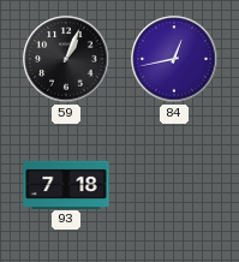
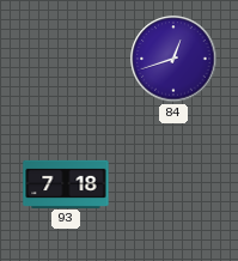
59: 1:04 -> none
84: 12:43 -> 12:42
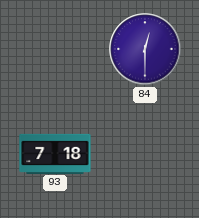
84: 12:42 -> 12:30
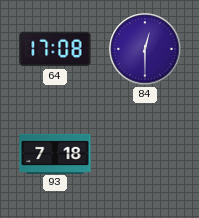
64: none -> 17:08
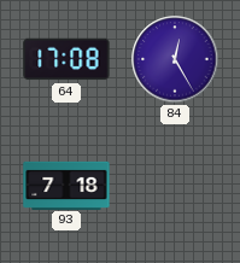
84: 12:30 -> 12:25
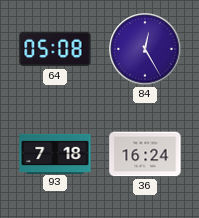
64: 17:08 -> 05:08
36: none -> 16:24
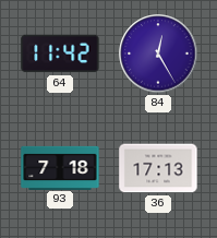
64: 05:08 -> 11:42
36: 16:24 -> 17:13
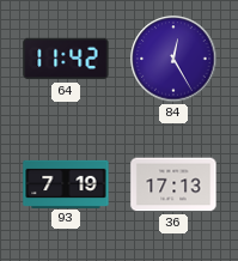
93: 7:18 -> 7:19
